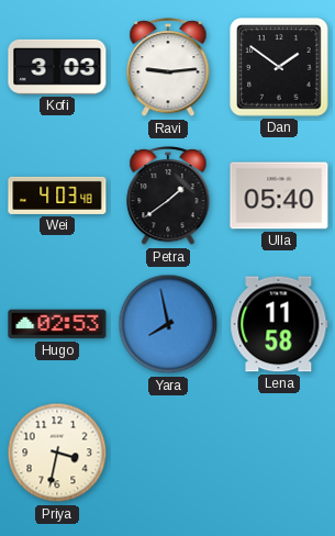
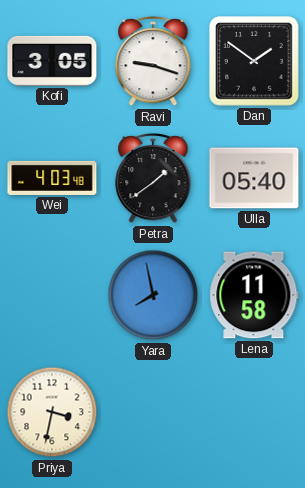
Kofi: 3:03 -> 3:05
Ravi: 9:14 -> 9:18
Hugo: 02:53 -> none
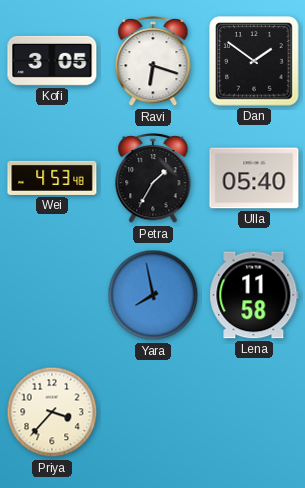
Ravi: 9:18 -> 6:18
Wei: 4:03 -> 4:53
Petra: 1:39 -> 1:35
Priya: 3:32 -> 3:37
